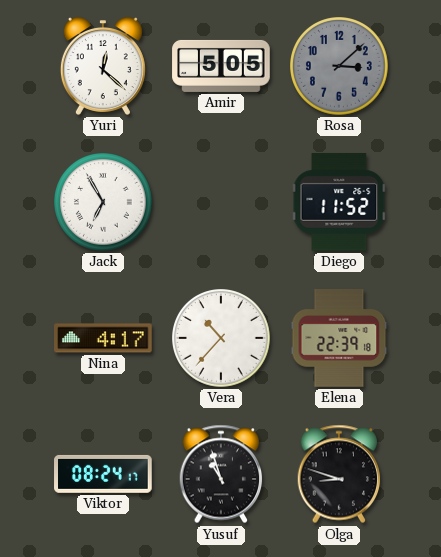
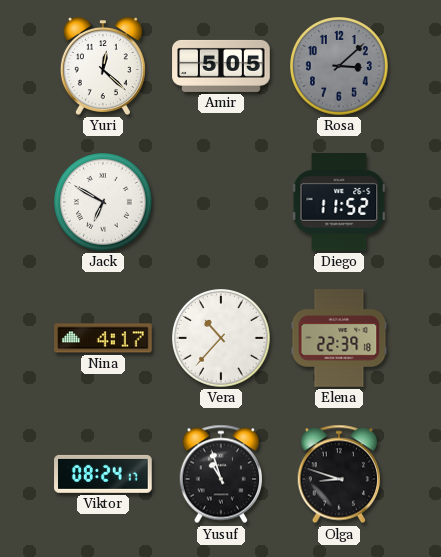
Jack: 6:55 -> 6:50
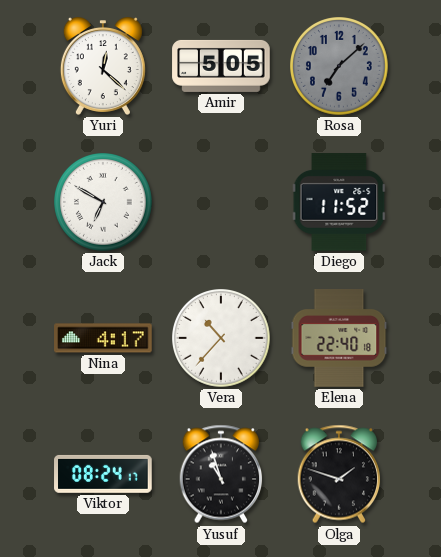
Rosa: 3:08 -> 7:08
Elena: 22:39 -> 22:40
Olga: 8:48 -> 1:48
